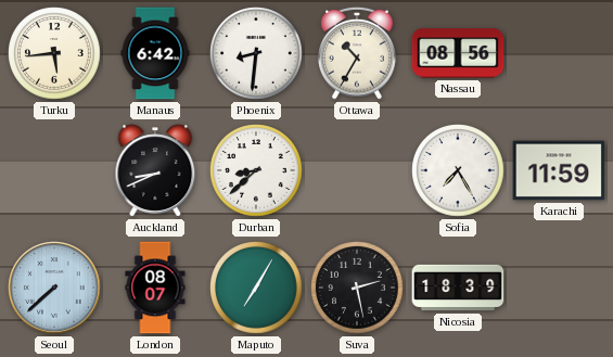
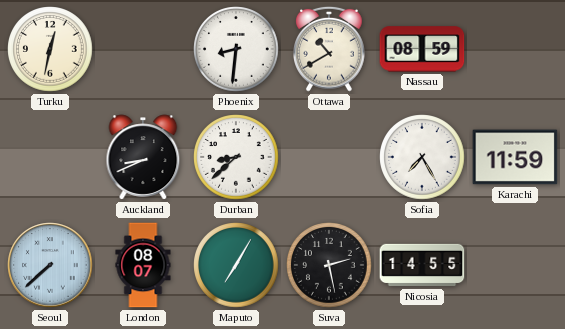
Turku: 5:44 -> 12:32
Manaus: 6:42 -> none
Ottawa: 10:35 -> 10:40
Nassau: 08:56 -> 08:59
Nicosia: 18:39 -> 14:55
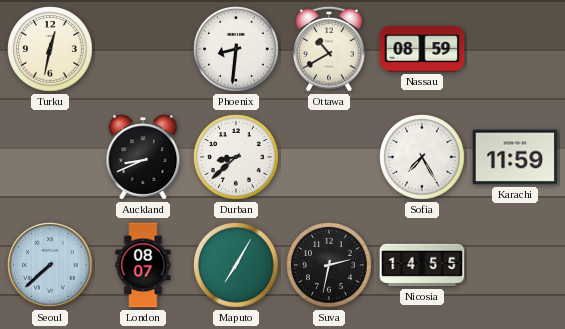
Suva: 2:28 -> 2:32
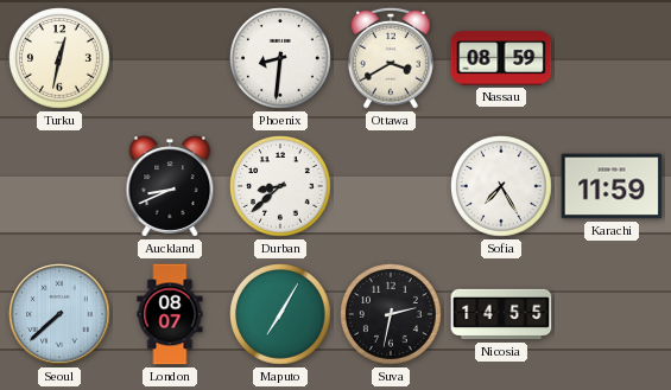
Ottawa: 10:40 -> 3:40
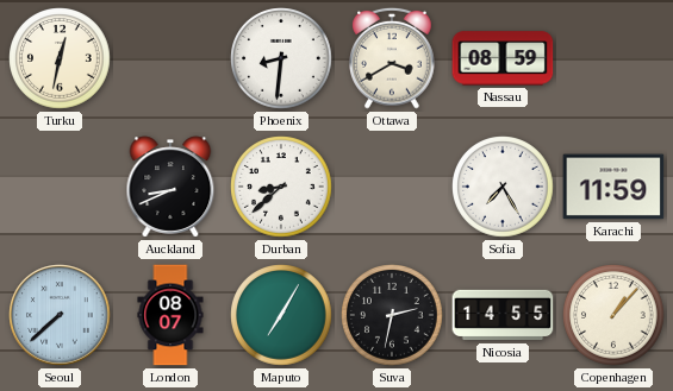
Copenhagen: none -> 1:07
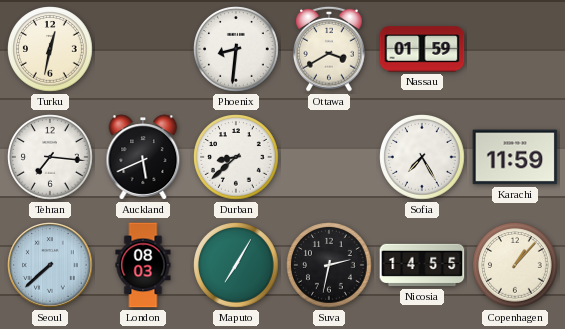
Nassau: 08:59 -> 01:59
Tehran: none -> 7:16
Auckland: 8:41 -> 5:41
London: 08:07 -> 08:03
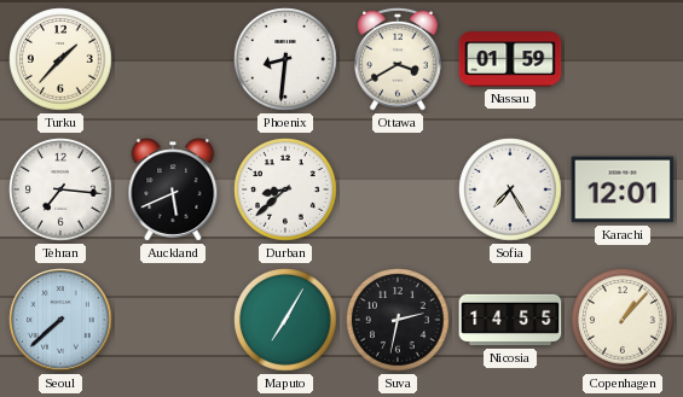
Turku: 12:32 -> 1:37
Karachi: 11:59 -> 12:01
London: 08:03 -> none
